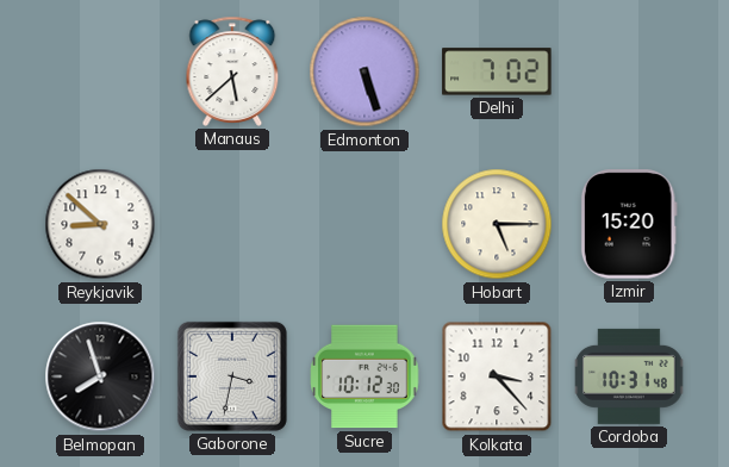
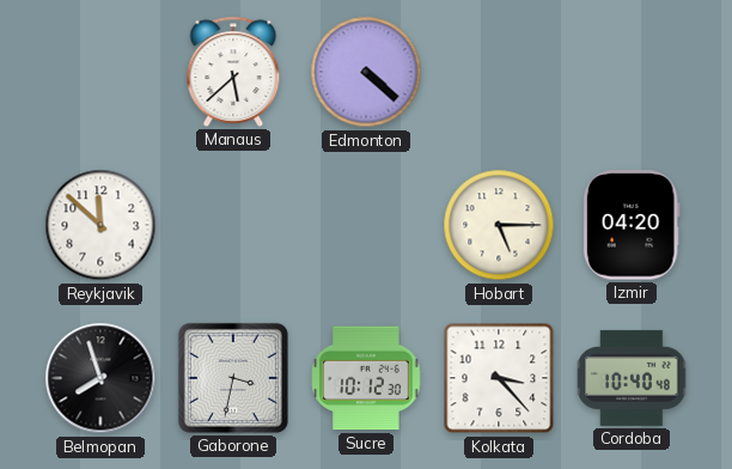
Edmonton: 5:27 -> 4:22
Delhi: 7:02 -> none
Reykjavik: 8:52 -> 11:52
Izmir: 15:20 -> 04:20
Cordoba: 10:31 -> 10:40
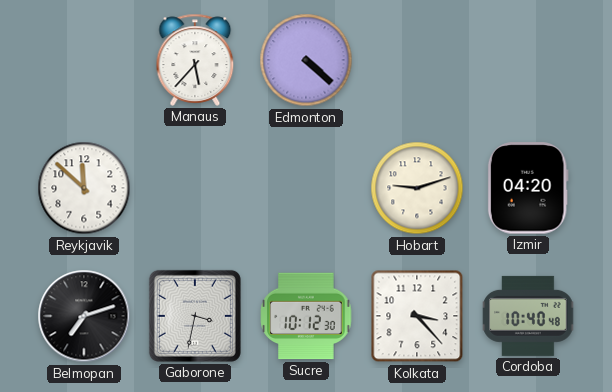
Manaus: 5:38 -> 5:37
Hobart: 5:15 -> 9:12
Belmopan: 7:57 -> 7:12
